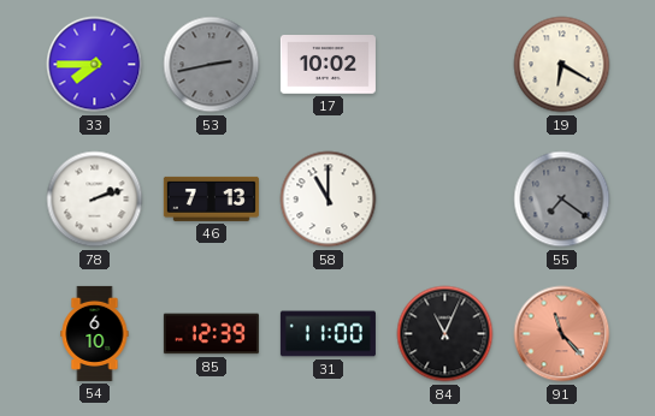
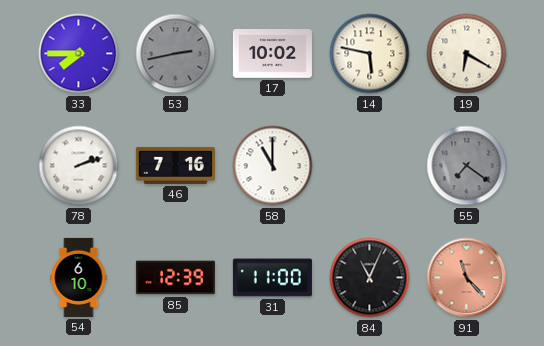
14: none -> 5:47
46: 7:13 -> 7:16
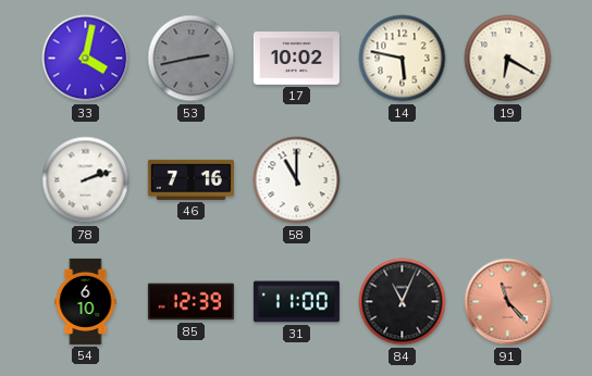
33: 7:45 -> 4:02
55: 7:21 -> none
